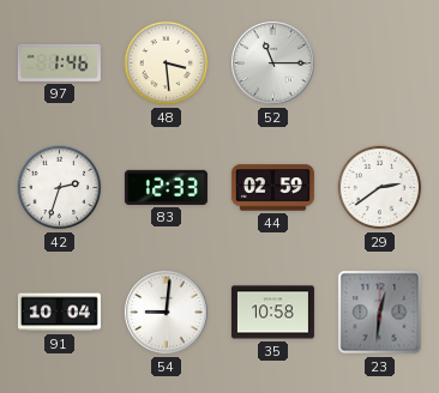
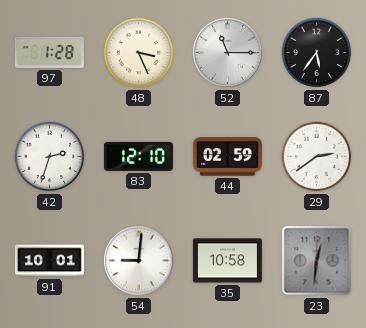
97: 1:46 -> 1:28
48: 3:29 -> 3:26
87: none -> 5:36
83: 12:33 -> 12:10
91: 10:04 -> 10:01
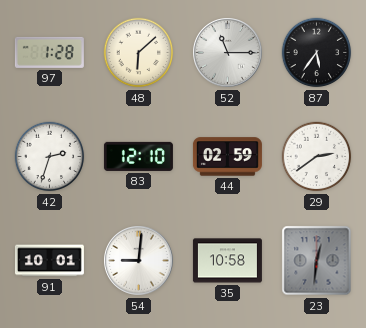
48: 3:26 -> 6:08
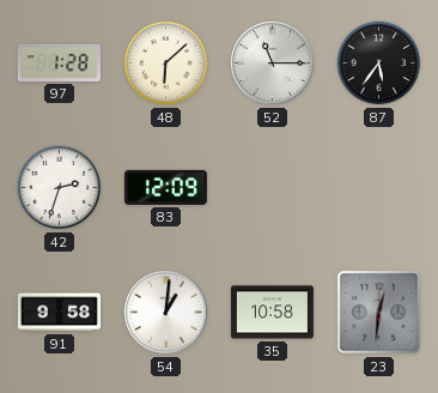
83: 12:10 -> 12:09
44: 02:59 -> none
29: 2:39 -> none
91: 10:01 -> 9:58
54: 9:01 -> 1:01
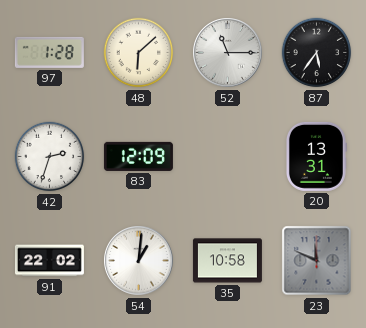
20: none -> 13:31
91: 9:58 -> 22:02
23: 12:31 -> 11:49
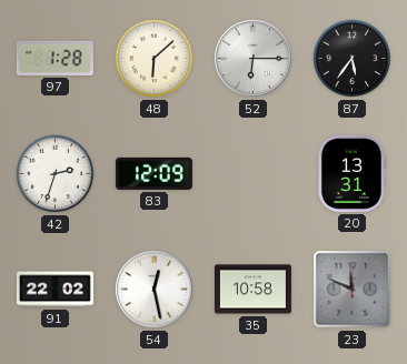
52: 11:15 -> 6:15
54: 1:01 -> 12:28
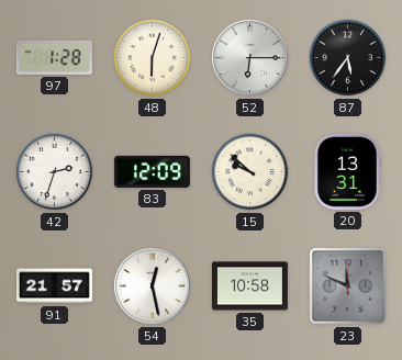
48: 6:08 -> 6:03
15: none -> 9:52
91: 22:02 -> 21:57
